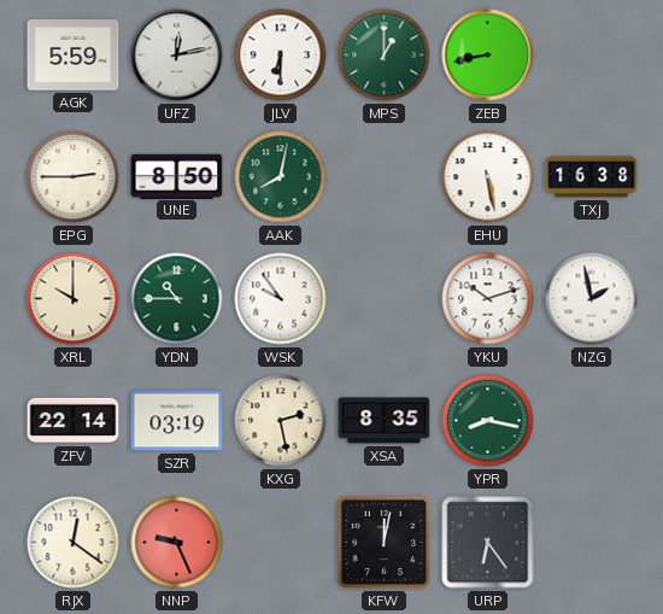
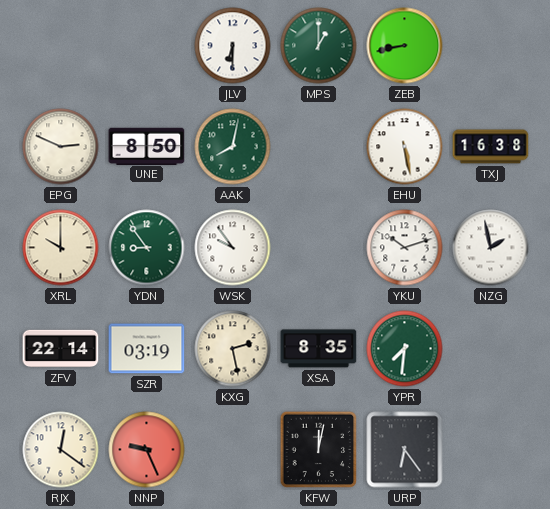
AGK: 5:59 -> none
UFZ: 12:13 -> none
EPG: 2:45 -> 2:49
YDN: 10:45 -> 8:54
YPR: 8:17 -> 7:31
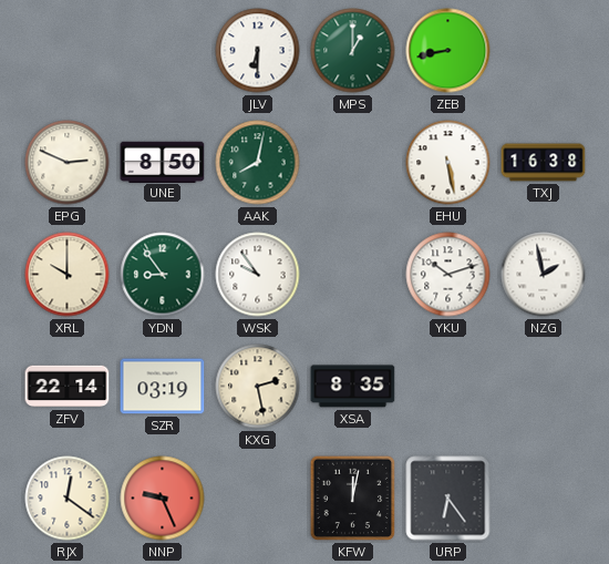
YPR: 7:31 -> none
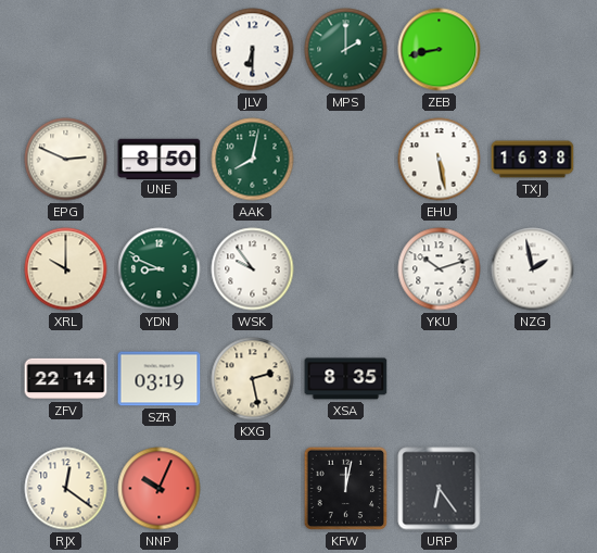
MPS: 1:00 -> 2:00
YDN: 8:54 -> 8:49
NNP: 9:26 -> 10:04
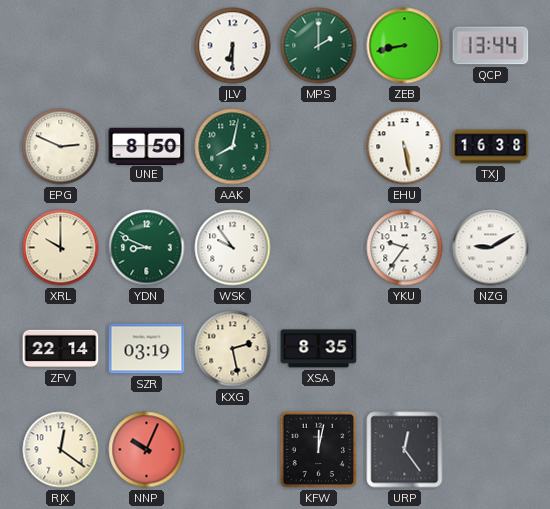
QCP: none -> 13:44
YKU: 10:12 -> 9:36
NZG: 1:58 -> 9:10
URP: 6:24 -> 12:24
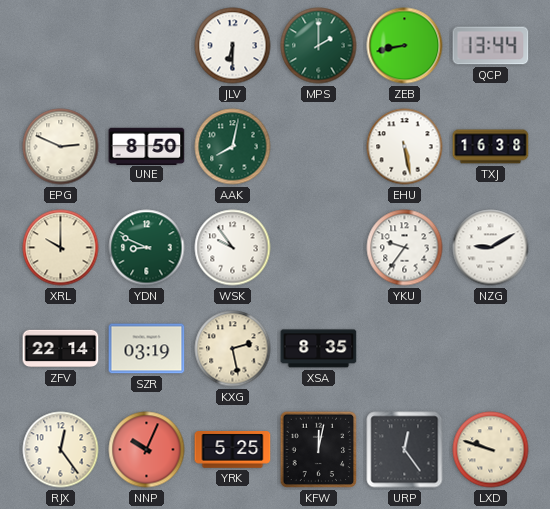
RJX: 12:21 -> 12:24
YRK: none -> 5:25
LXD: none -> 9:48
